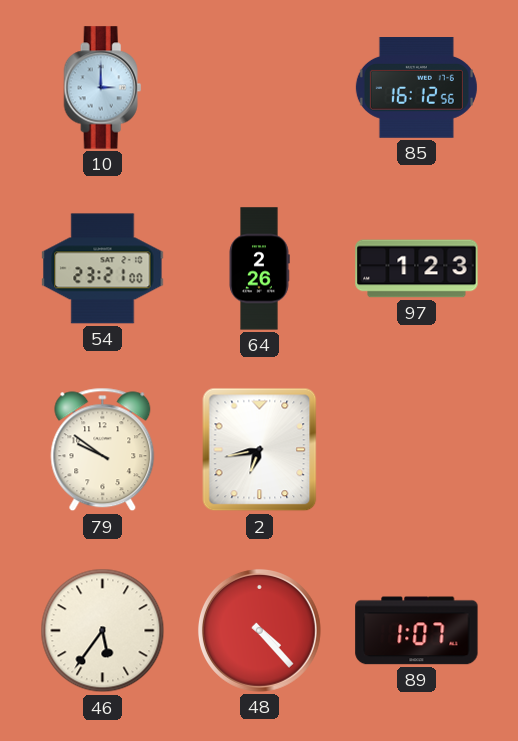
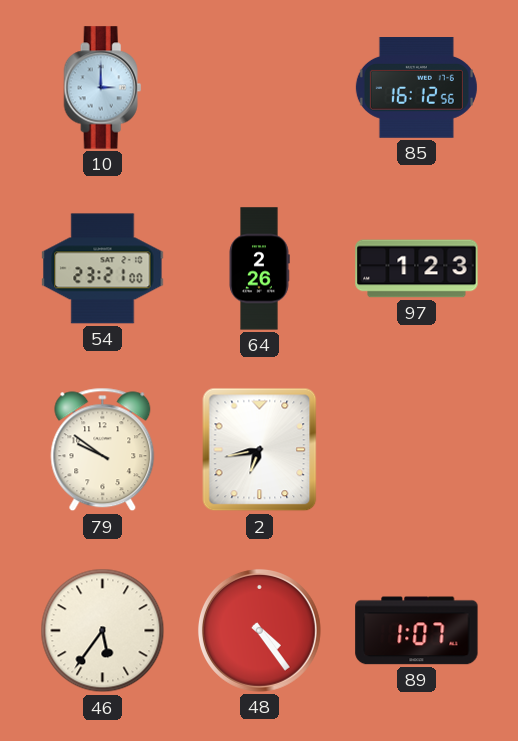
48: 4:23 -> 4:24
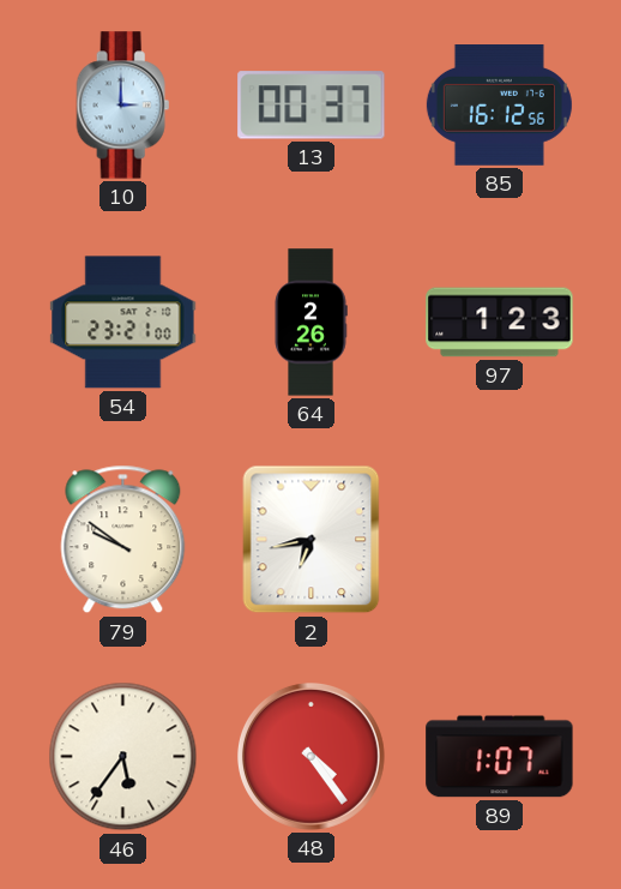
13: none -> 00:37
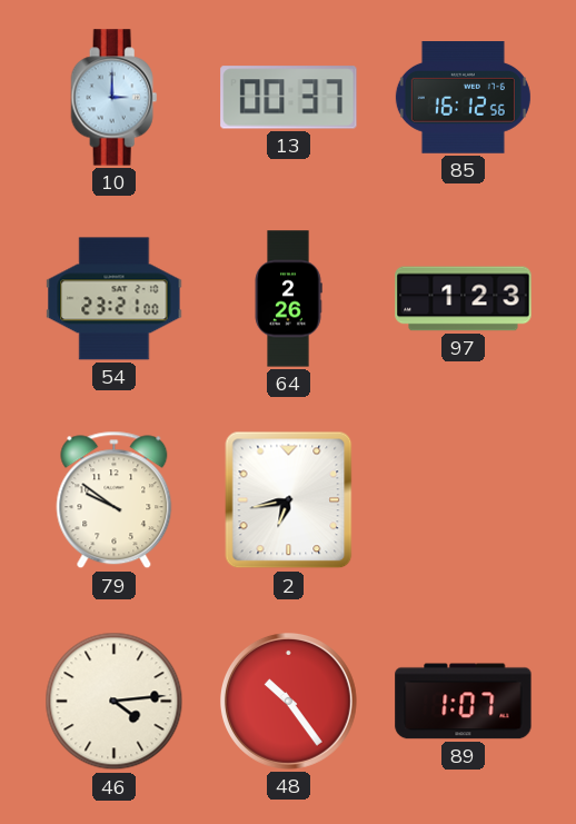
46: 5:36 -> 4:14
48: 4:24 -> 10:24
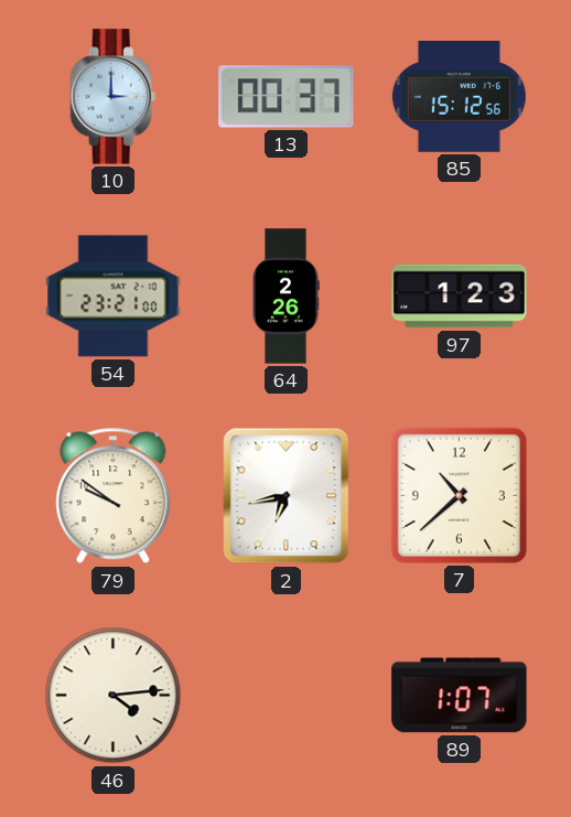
85: 16:12 -> 15:12
7: none -> 10:38
48: 10:24 -> none
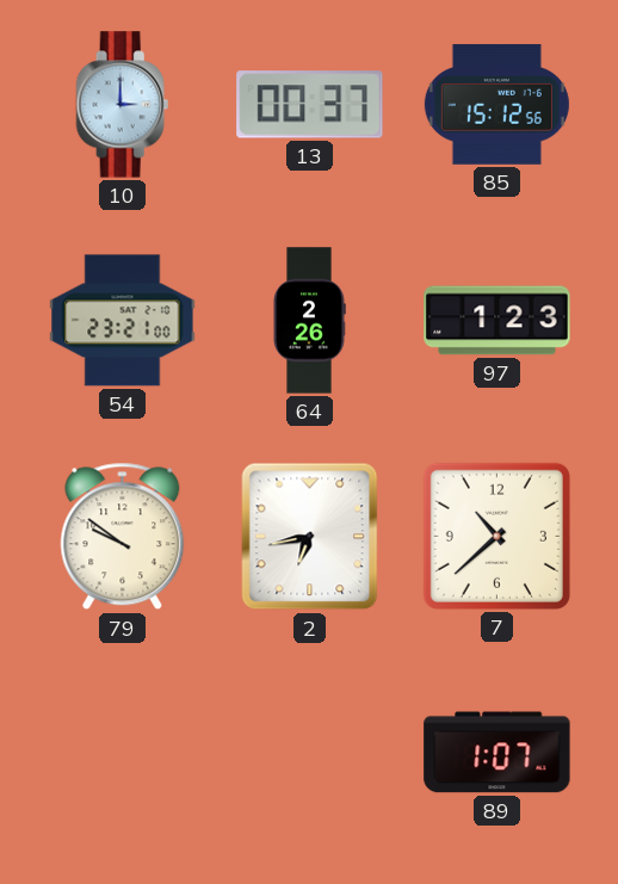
46: 4:14 -> none
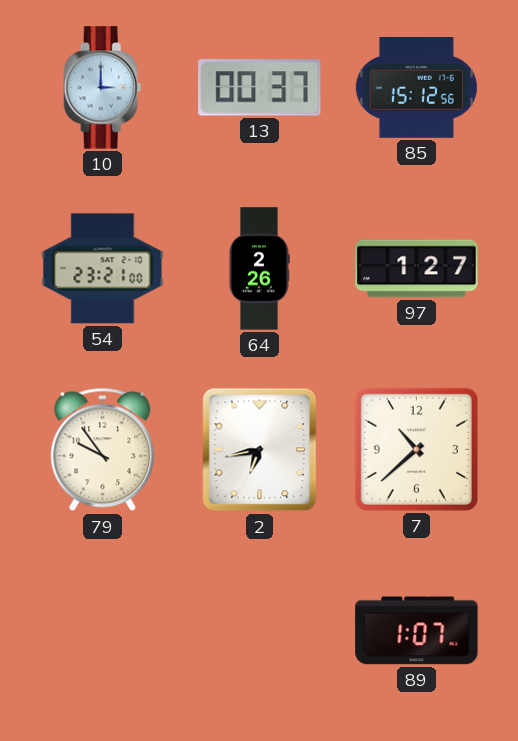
97: 1:23 -> 1:27
79: 9:51 -> 9:54
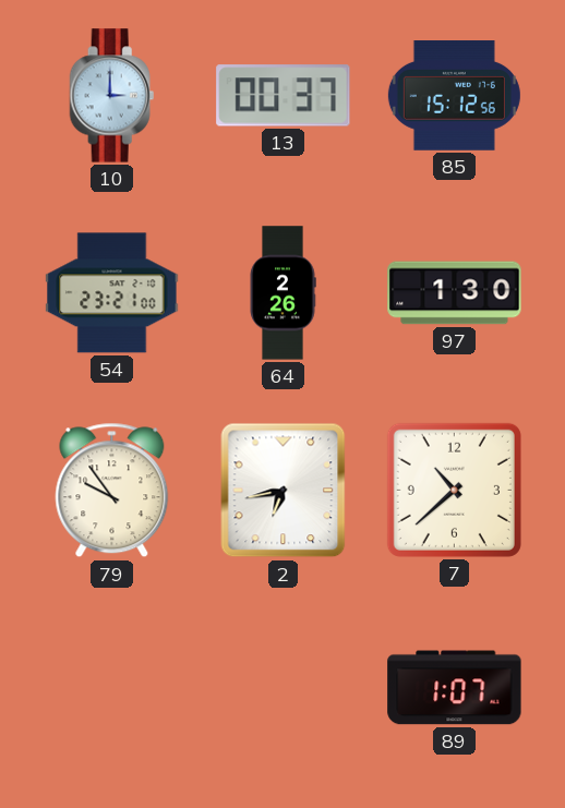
97: 1:27 -> 1:30
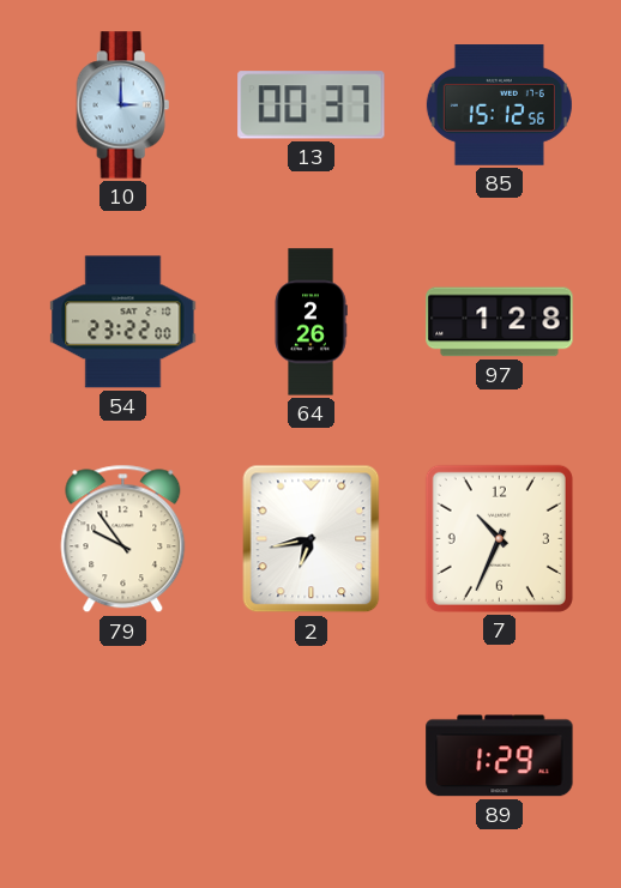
54: 23:21 -> 23:22
97: 1:30 -> 1:28
7: 10:38 -> 10:34
89: 1:07 -> 1:29
